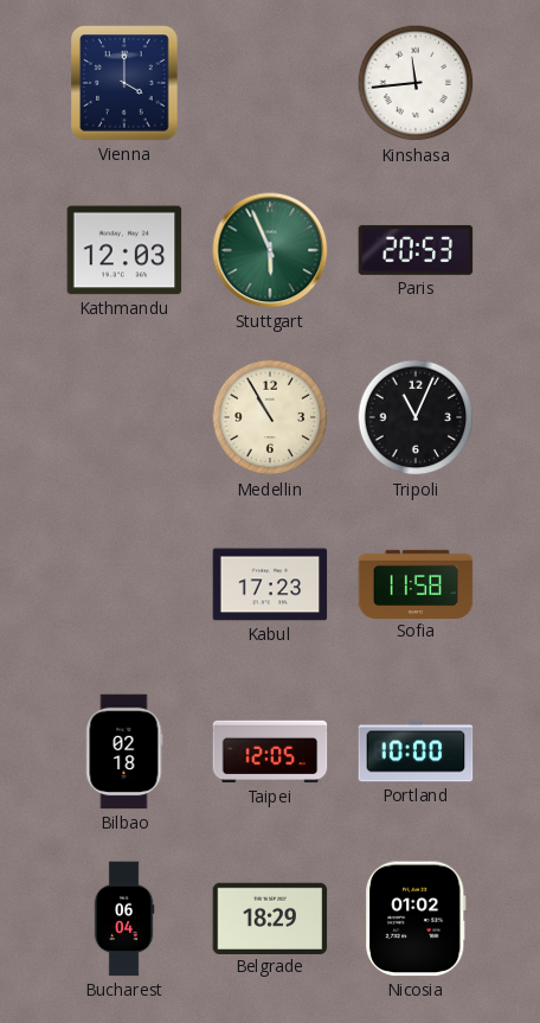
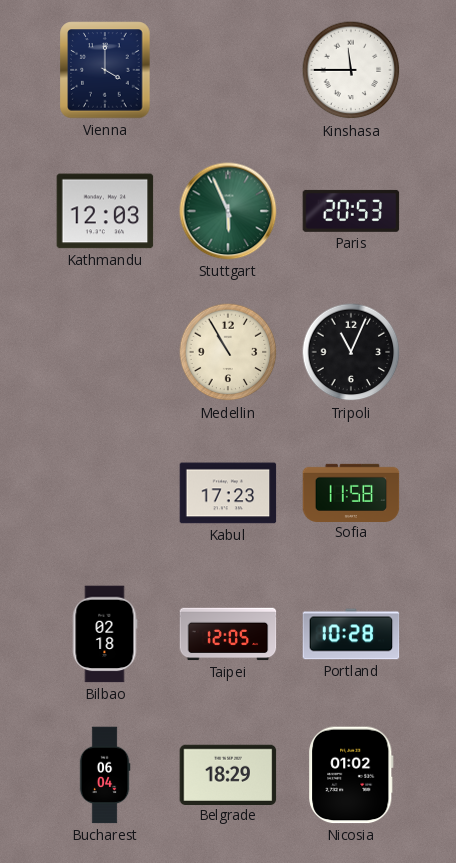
Kinshasa: 11:44 -> 11:45
Portland: 10:00 -> 10:28
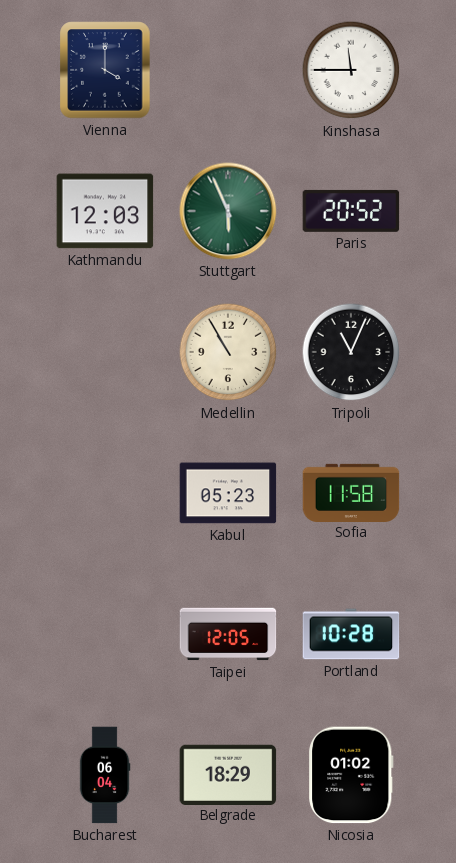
Paris: 20:53 -> 20:52
Kabul: 17:23 -> 05:23
Bilbao: 02:18 -> none
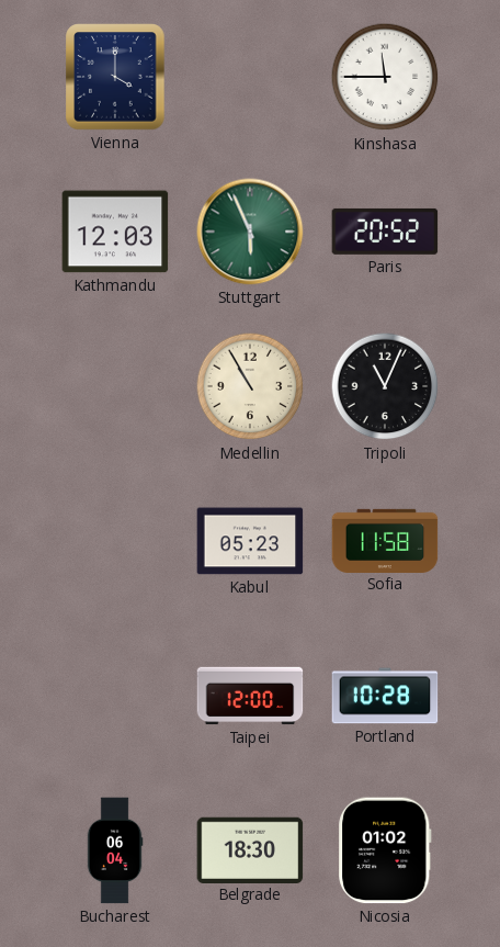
Taipei: 12:05 -> 12:00
Belgrade: 18:29 -> 18:30
